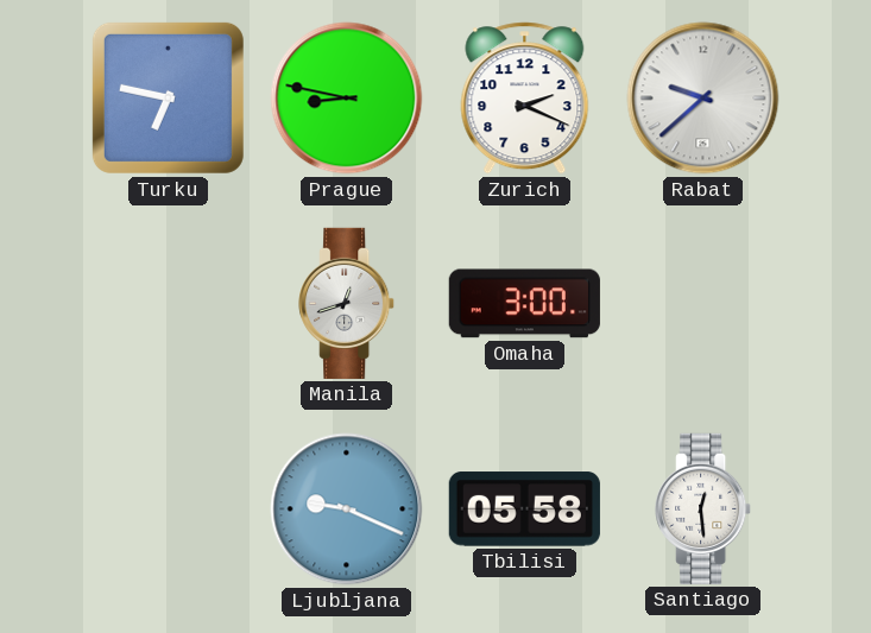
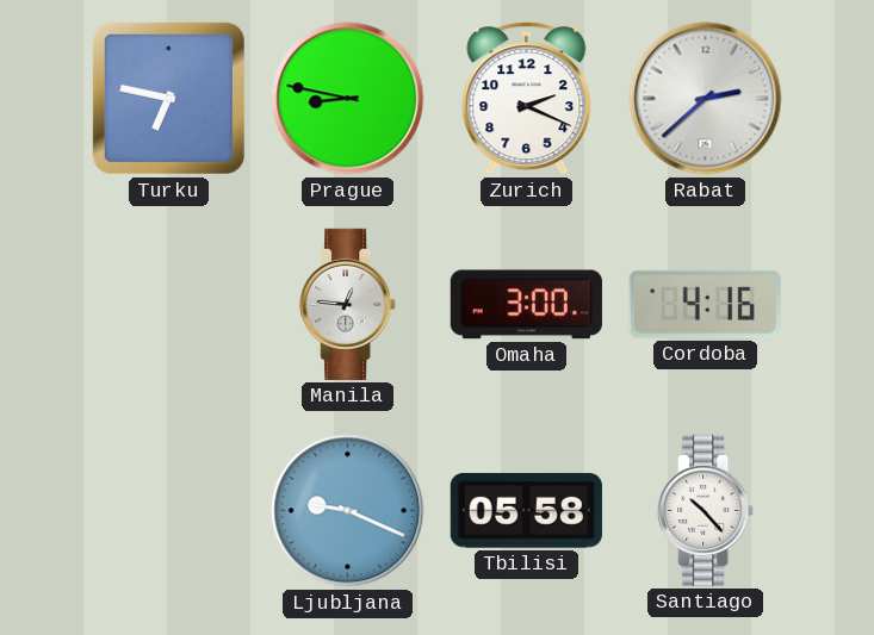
Rabat: 9:38 -> 2:38
Manila: 12:42 -> 12:46
Cordoba: none -> 4:16
Santiago: 12:29 -> 10:23
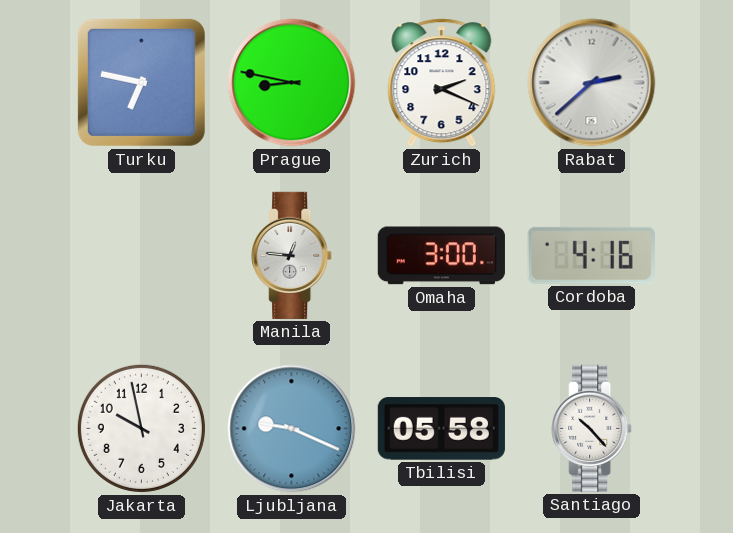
Jakarta: none -> 9:58
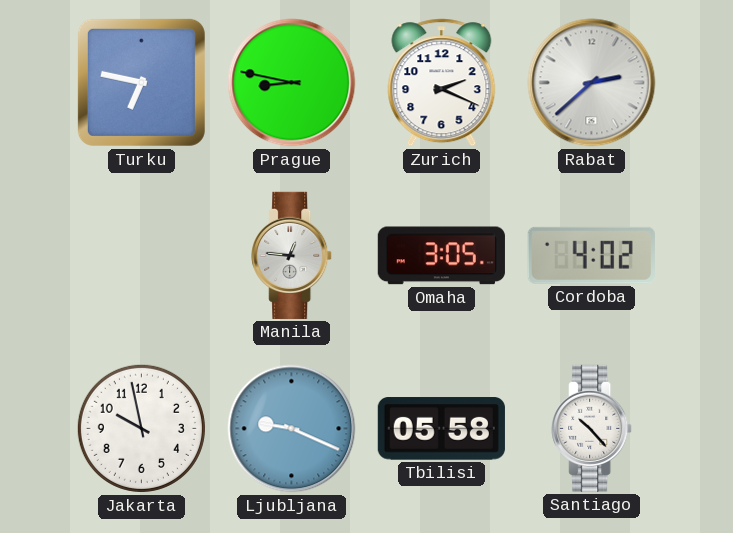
Omaha: 3:00 -> 3:05
Cordoba: 4:16 -> 4:02
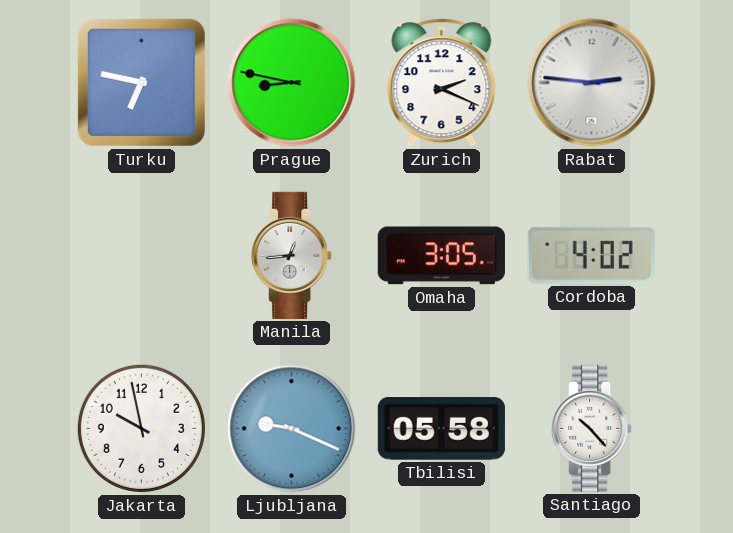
Rabat: 2:38 -> 2:46
Manila: 12:46 -> 12:44
